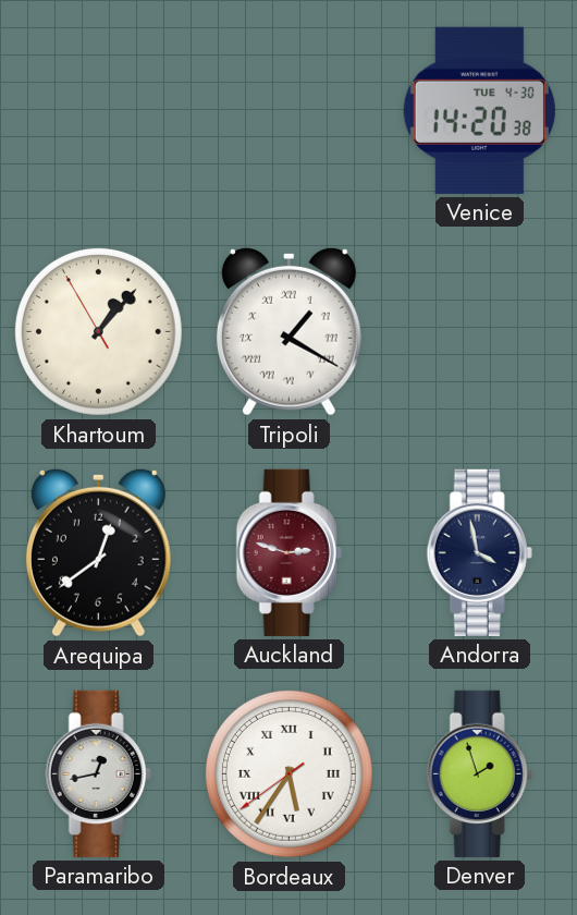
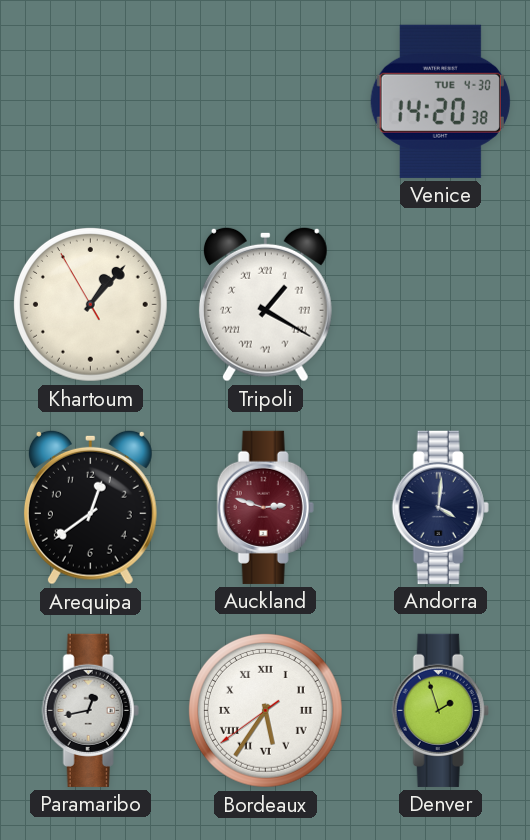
Andorra: 3:58 -> 4:01
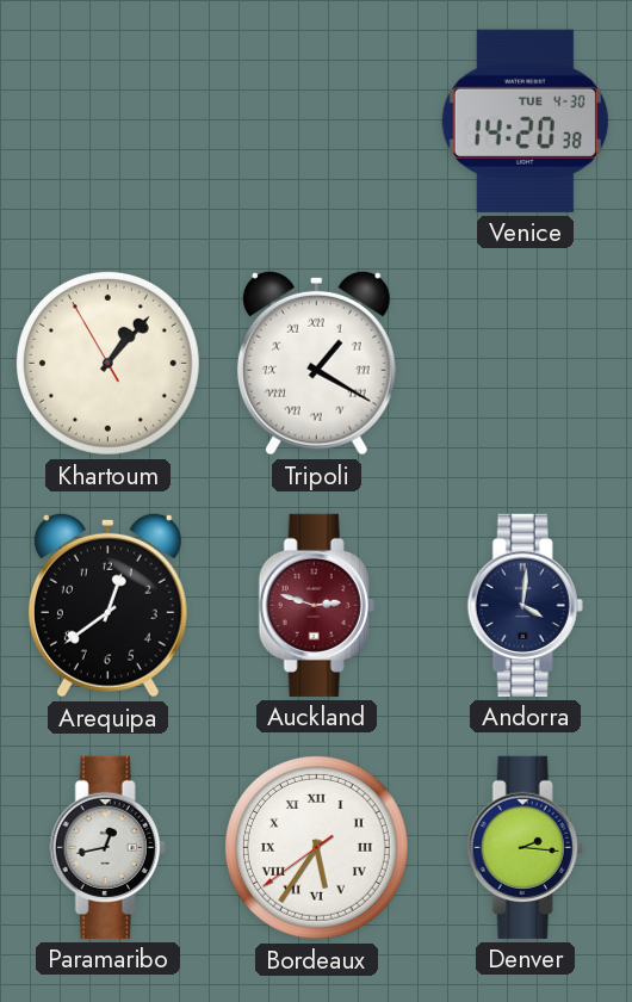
Denver: 1:57 -> 2:16
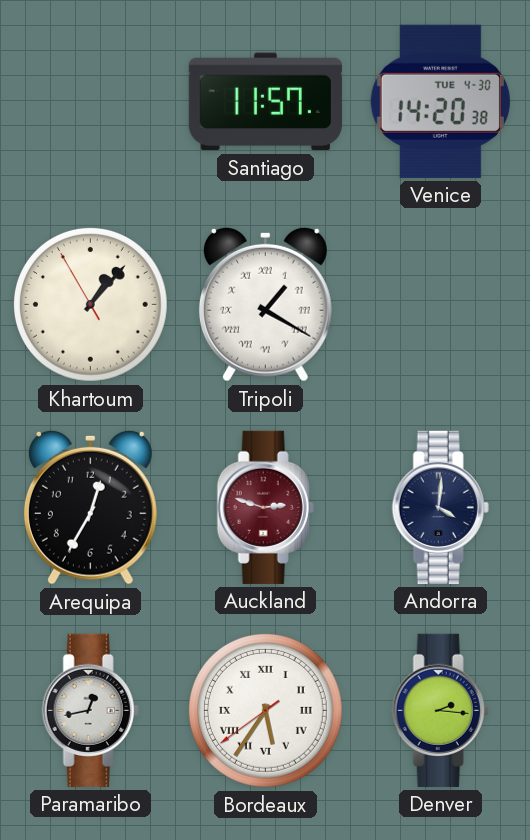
Santiago: none -> 11:57
Arequipa: 12:39 -> 12:35
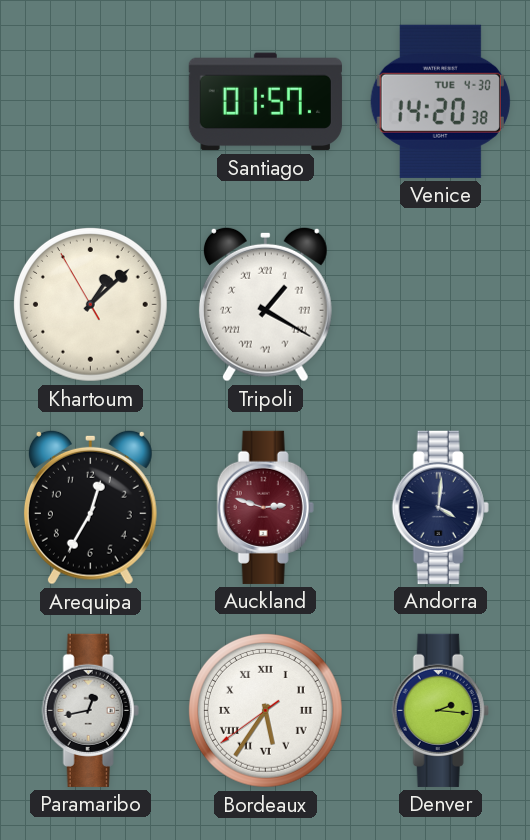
Santiago: 11:57 -> 01:57
Khartoum: 1:06 -> 1:07
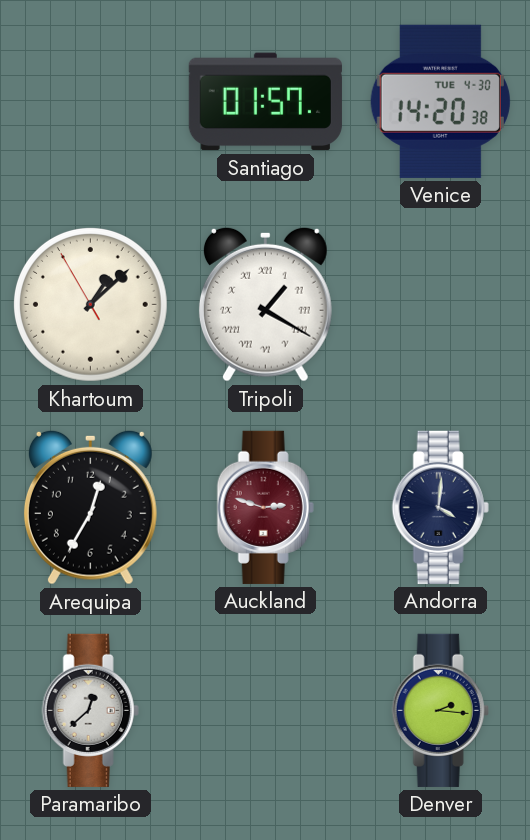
Paramaribo: 12:43 -> 12:38
Bordeaux: 5:35 -> none
